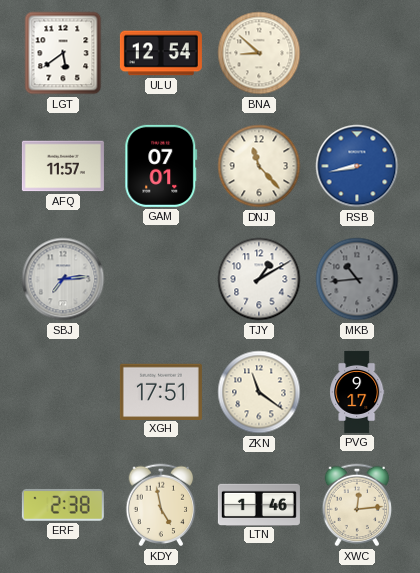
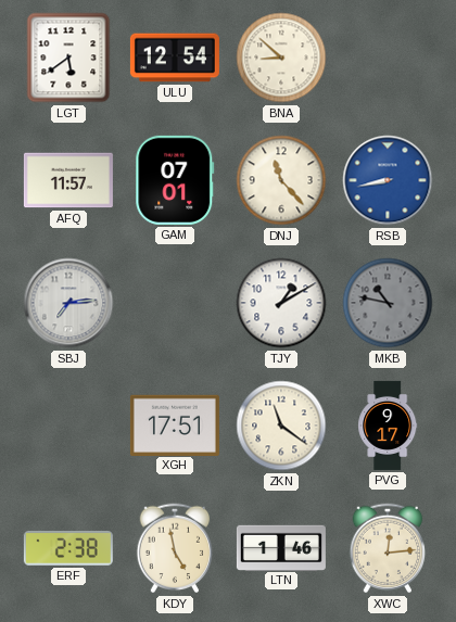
MKB: 10:44 -> 10:47
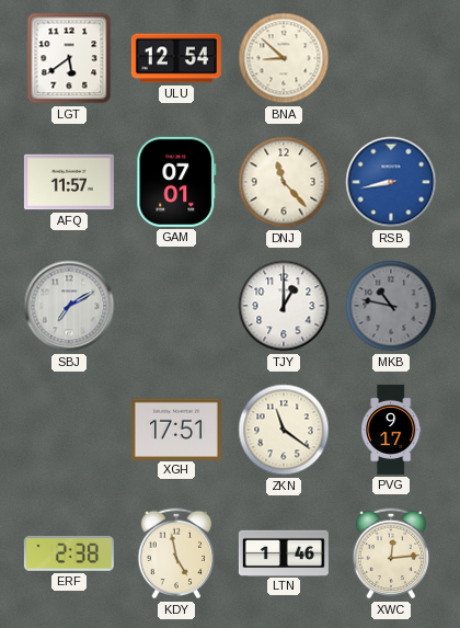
SBJ: 7:14 -> 7:10
TJY: 1:10 -> 1:00
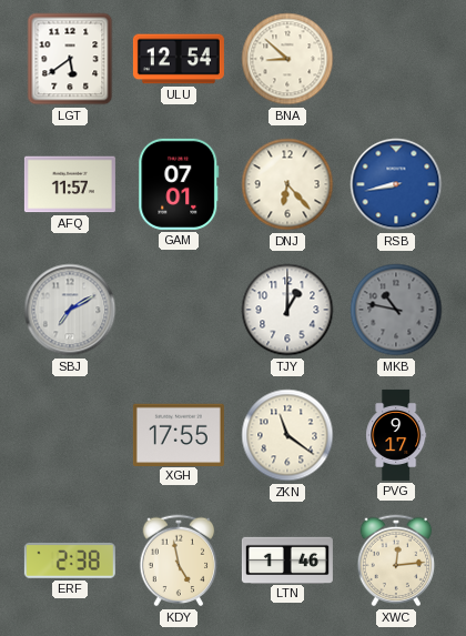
DNJ: 11:23 -> 6:23
XGH: 17:51 -> 17:55
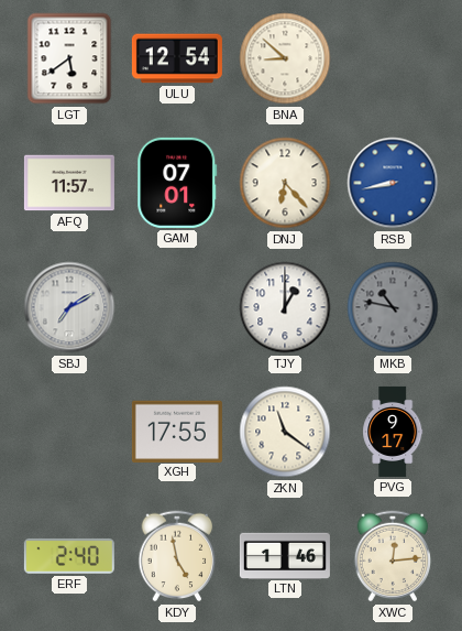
ERF: 2:38 -> 2:40
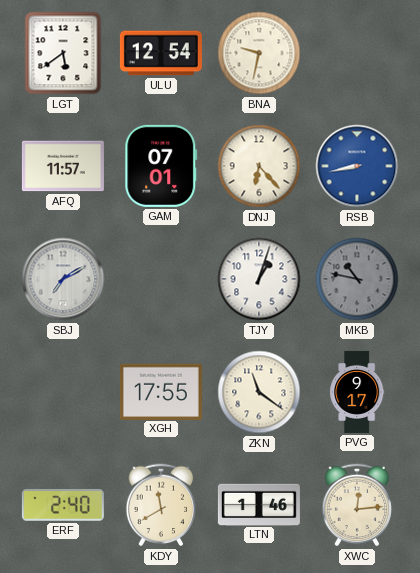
BNA: 8:52 -> 9:32
TJY: 1:00 -> 1:03
KDY: 4:58 -> 11:40
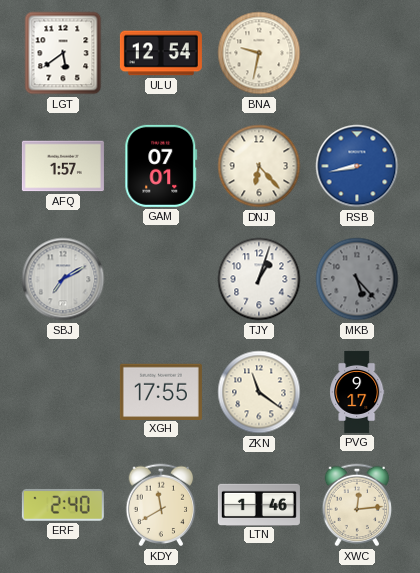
AFQ: 11:57 -> 1:57
MKB: 10:47 -> 5:23
